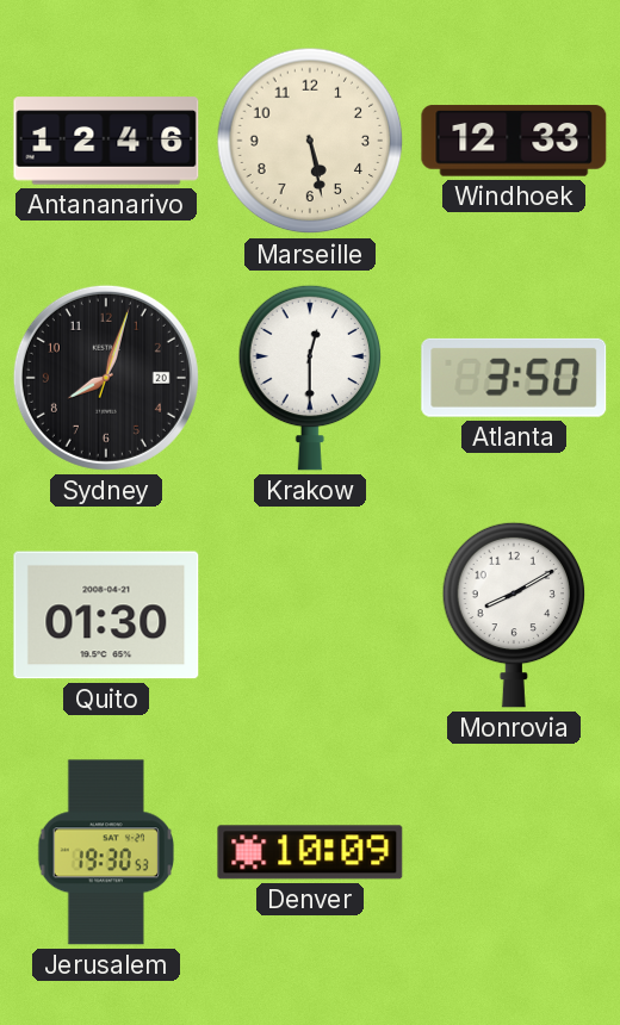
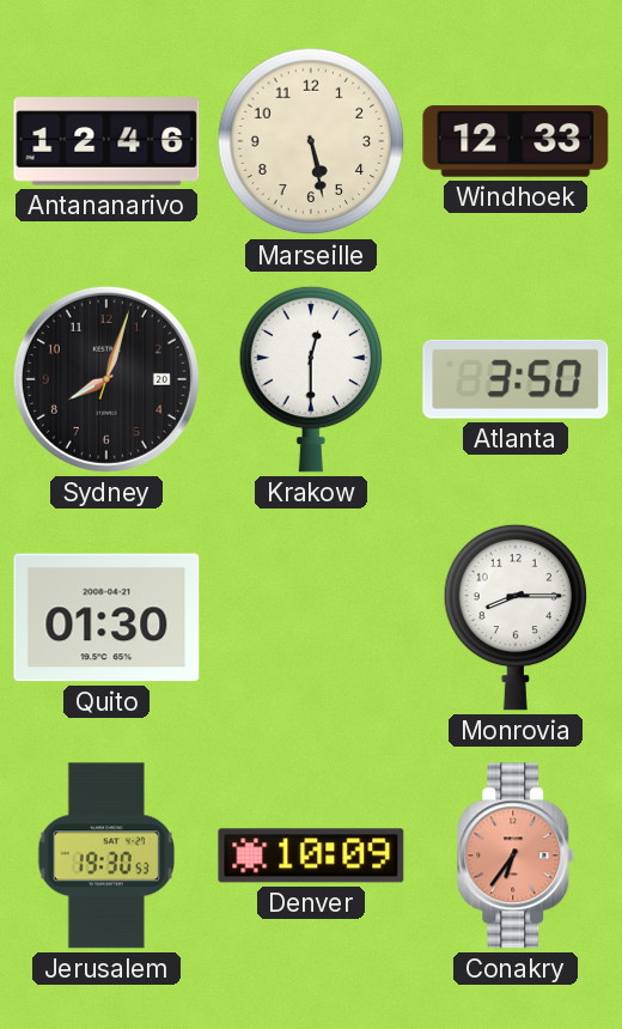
Monrovia: 8:10 -> 8:15
Conakry: none -> 6:36
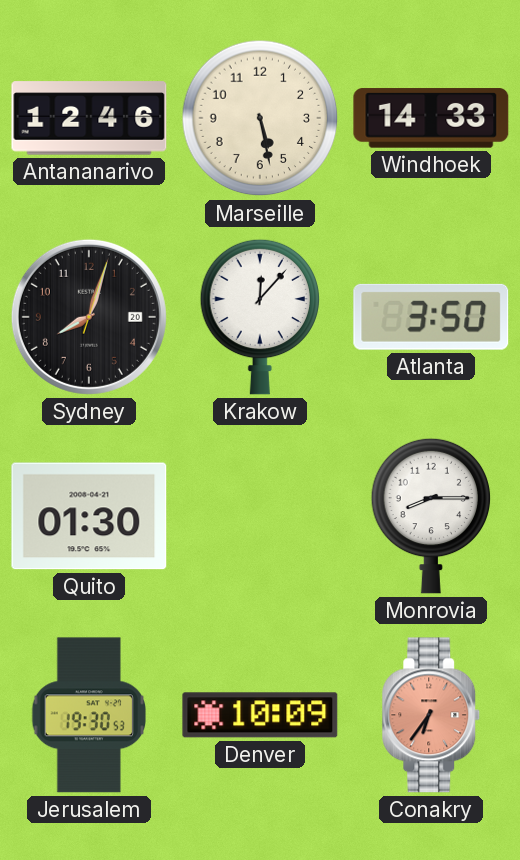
Windhoek: 12:33 -> 14:33
Krakow: 12:30 -> 12:07
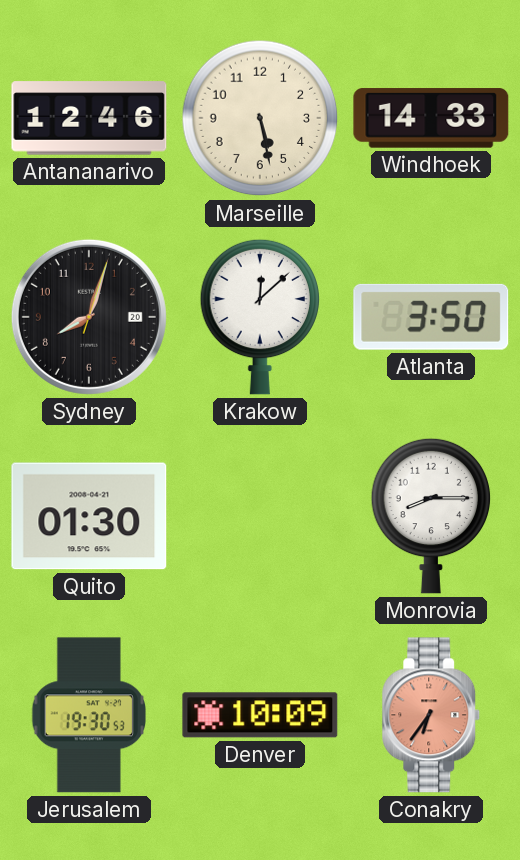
Krakow: 12:07 -> 12:08
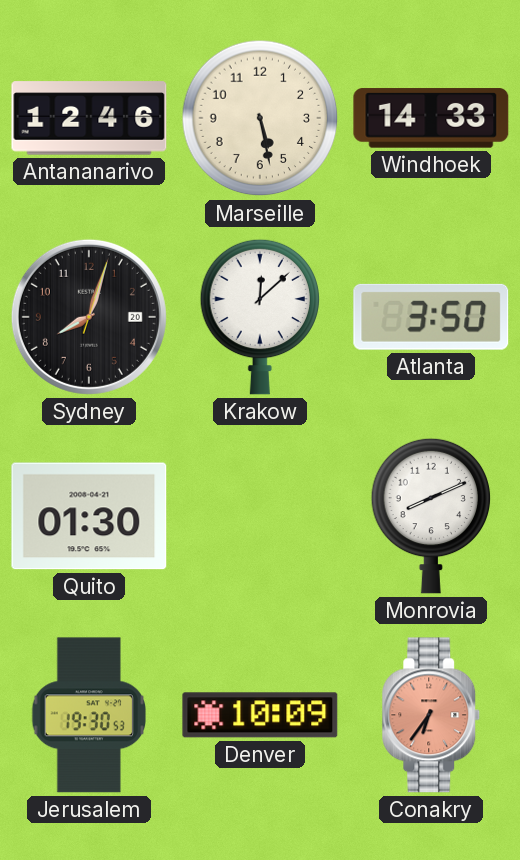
Monrovia: 8:15 -> 8:11
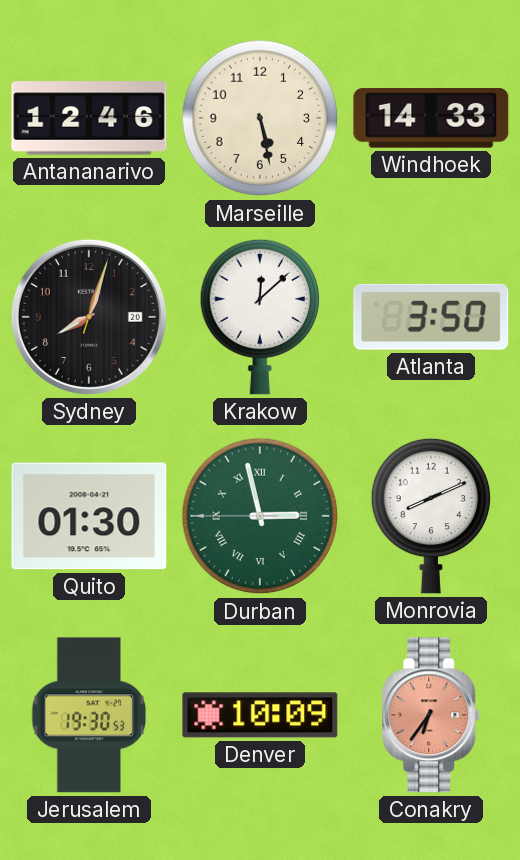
Durban: none -> 2:57
